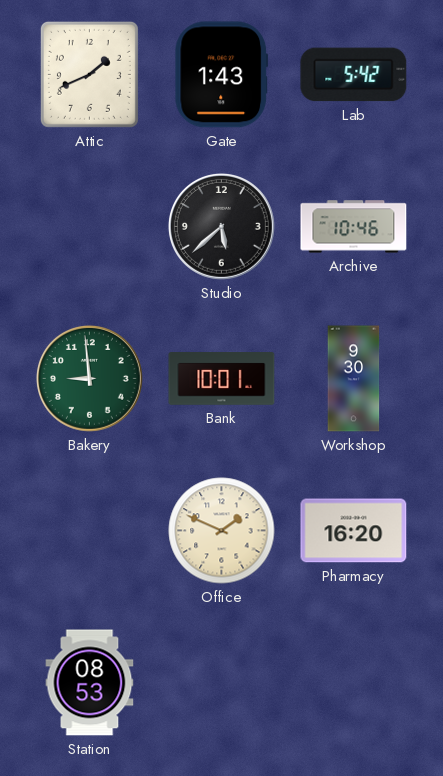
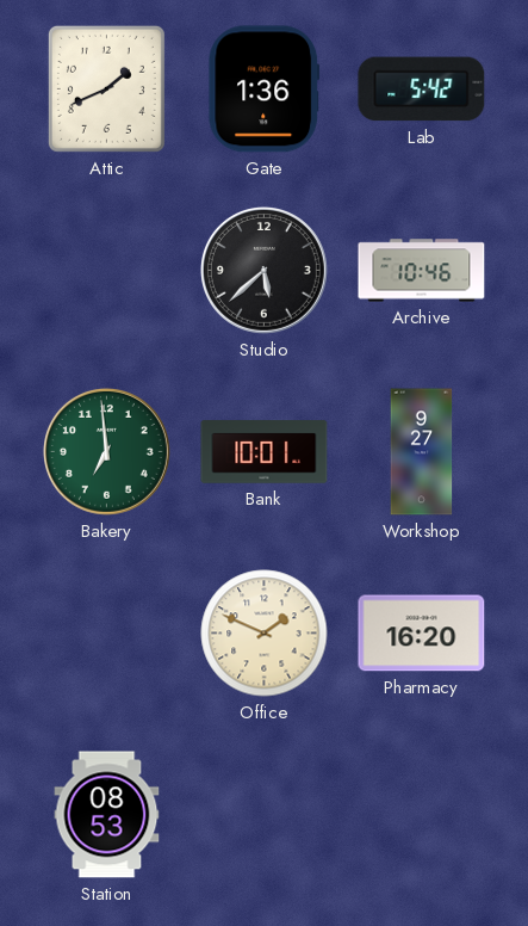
Gate: 1:43 -> 1:36
Bakery: 8:59 -> 6:59
Workshop: 9:30 -> 9:27
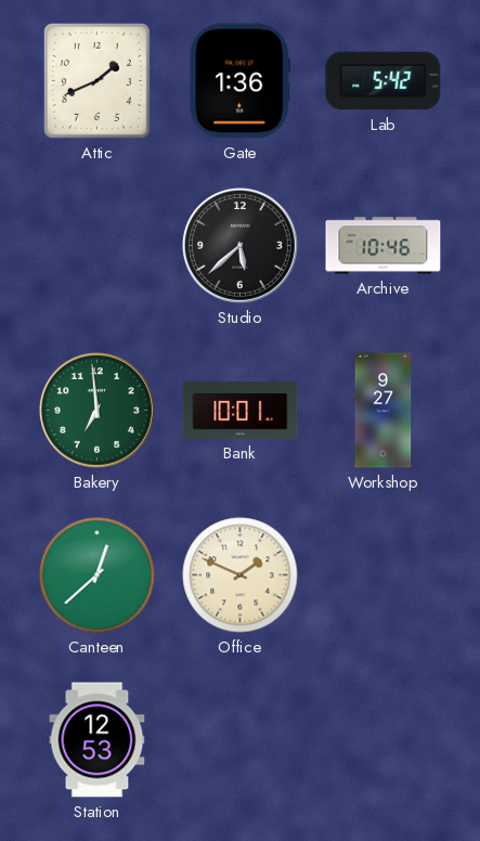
Canteen: none -> 12:38
Pharmacy: 16:20 -> none
Station: 08:53 -> 12:53
